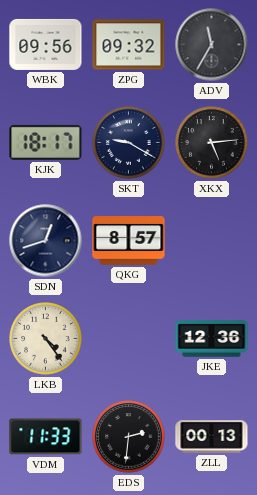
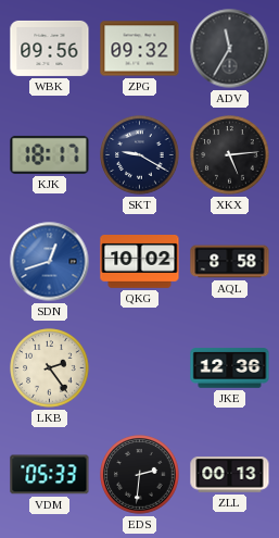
SDN dial: navy -> blue
QKG: 8:57 -> 10:02
AQL: none -> 8:58
LKB: 4:24 -> 2:24
VDM: 11:33 -> 05:33
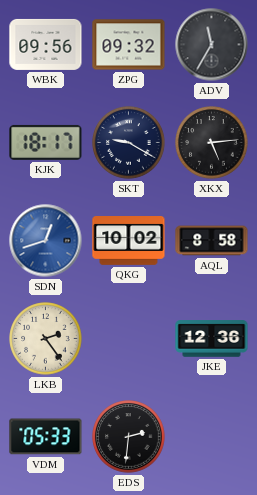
ZLL: 00:13 -> none
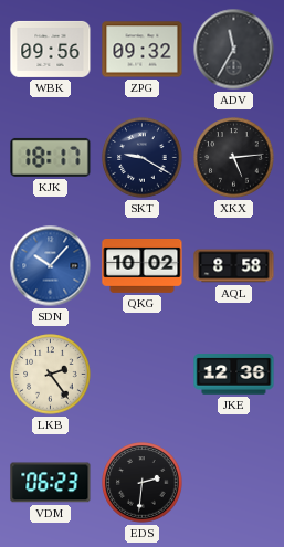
SDN: 12:42 -> 10:07
VDM: 05:33 -> 06:23
